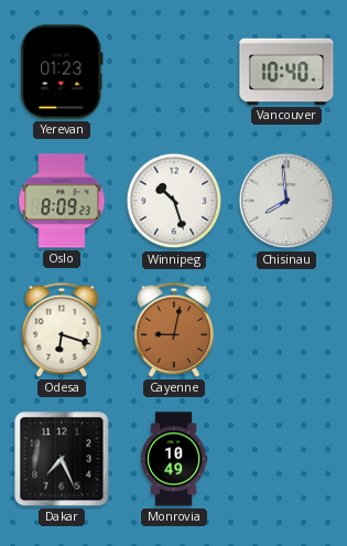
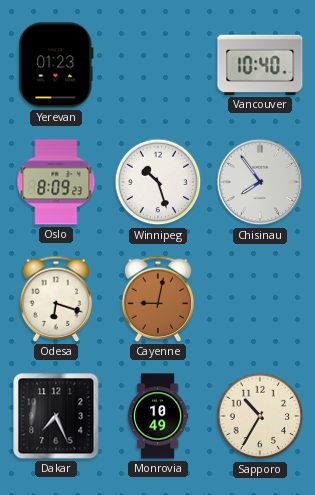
Chisinau: 7:59 -> 7:54
Sapporo: none -> 10:35
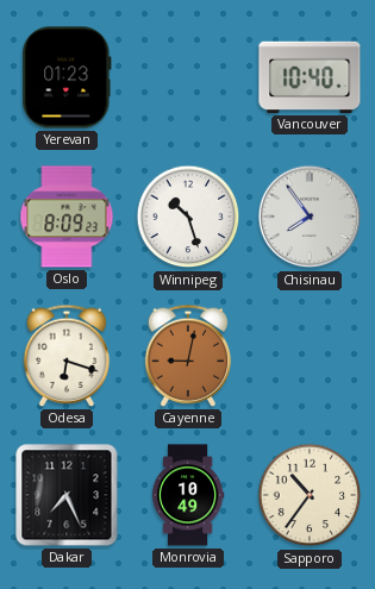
Sapporo: 10:35 -> 10:36
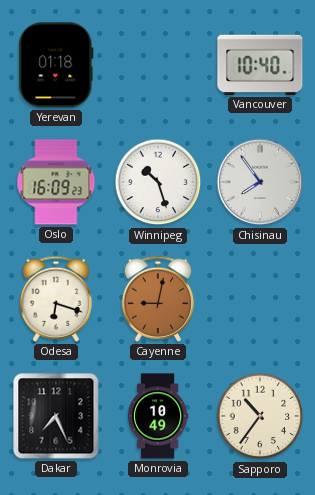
Yerevan: 01:23 -> 01:18
Oslo: 8:09 -> 16:09
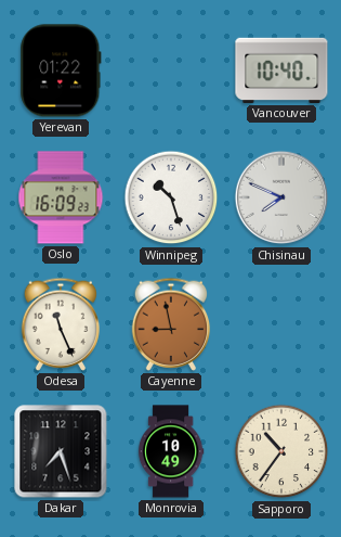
Yerevan: 01:18 -> 01:22
Chisinau: 7:54 -> 7:49
Odesa: 6:18 -> 11:26
Cayenne: 9:02 -> 8:58
Dakar: 7:26 -> 7:27
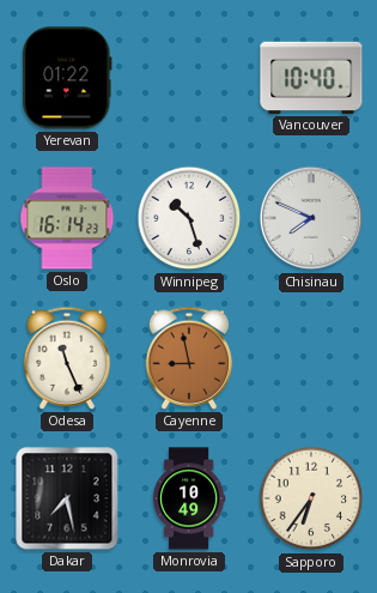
Oslo: 16:09 -> 16:14
Dakar: 7:27 -> 7:28
Sapporo: 10:36 -> 6:36
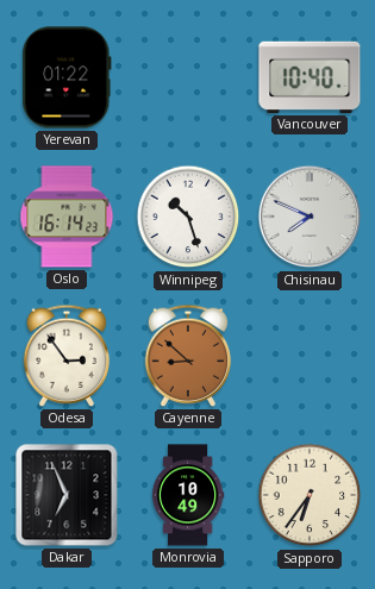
Odesa: 11:26 -> 2:54
Cayenne: 8:58 -> 8:52
Dakar: 7:28 -> 6:56
